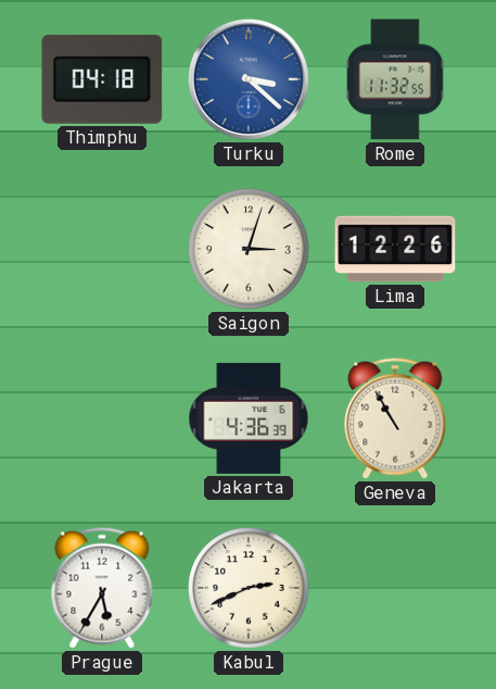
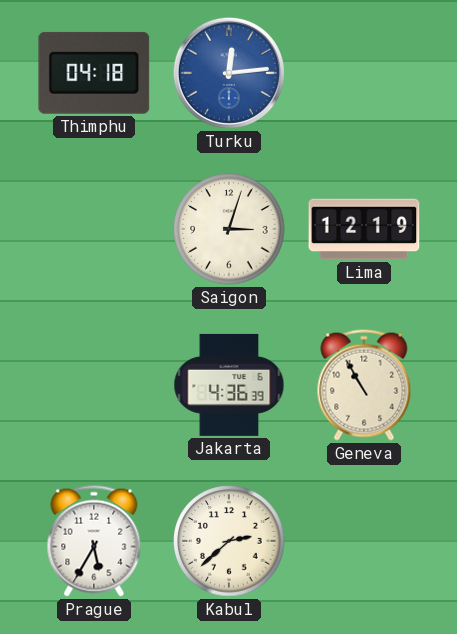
Turku: 3:22 -> 12:14
Rome: 11:32 -> none
Lima: 12:26 -> 12:19
Kabul: 2:41 -> 2:38
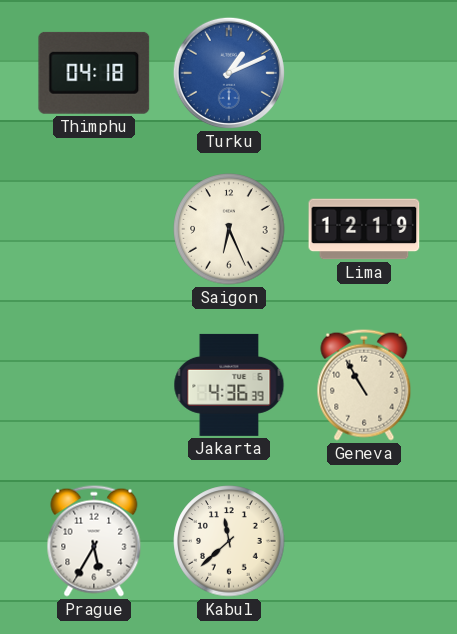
Turku: 12:14 -> 1:11
Saigon: 3:03 -> 6:26
Kabul: 2:38 -> 11:38
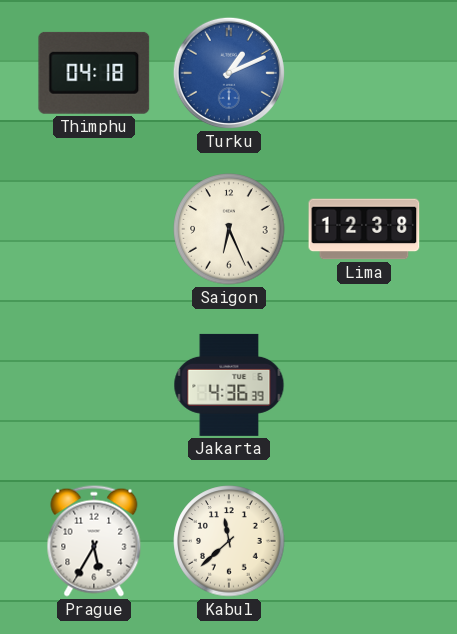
Lima: 12:19 -> 12:38
Geneva: 10:55 -> none
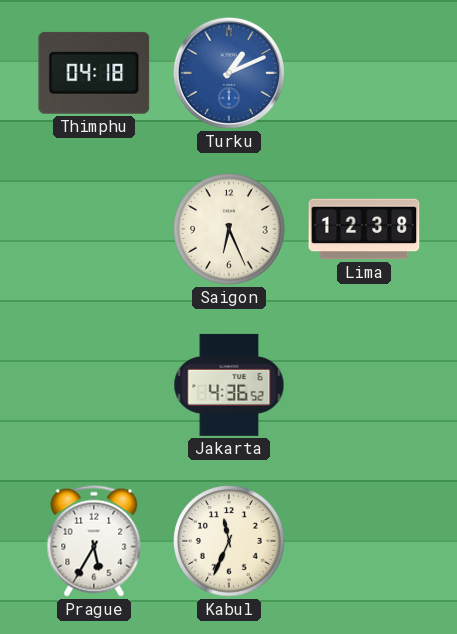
Jakarta: 4:36:39 -> 4:36:52
Kabul: 11:38 -> 11:34
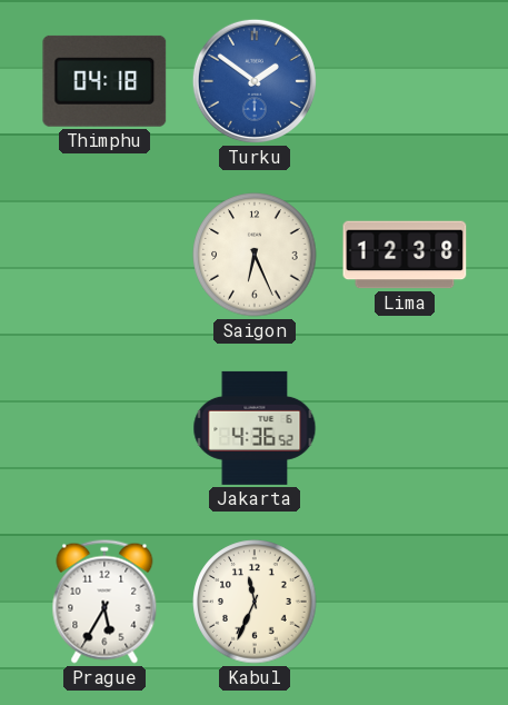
Turku: 1:11 -> 1:51
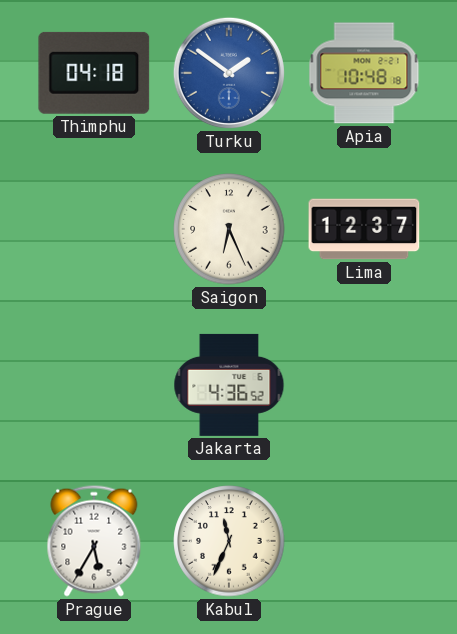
Apia: none -> 10:48
Lima: 12:38 -> 12:37
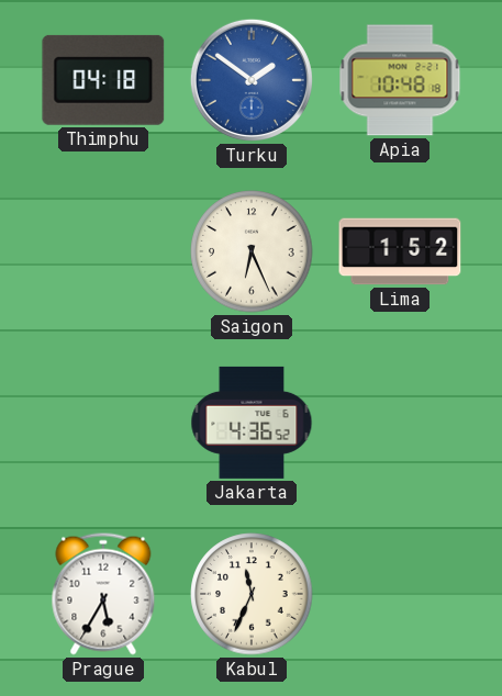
Lima: 12:37 -> 1:52
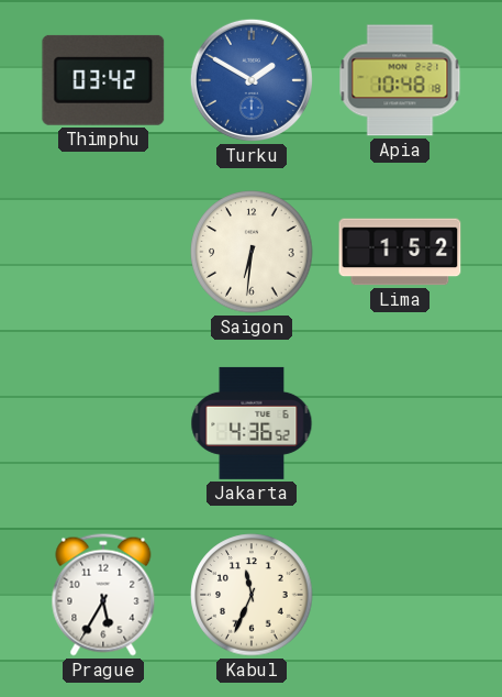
Thimphu: 04:18 -> 03:42
Turku: 1:51 -> 1:50
Saigon: 6:26 -> 6:31
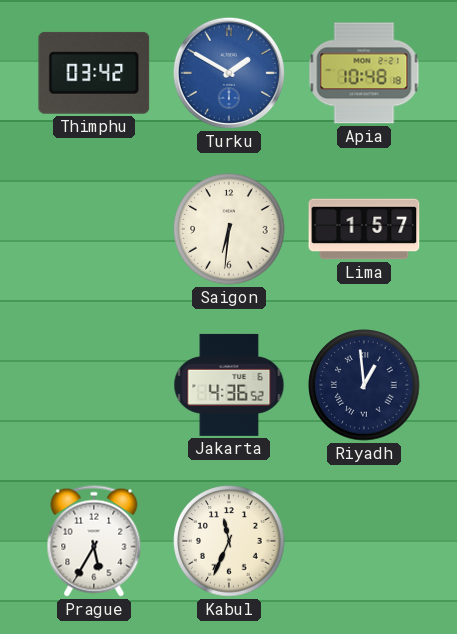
Lima: 1:52 -> 1:57
Riyadh: none -> 12:59
